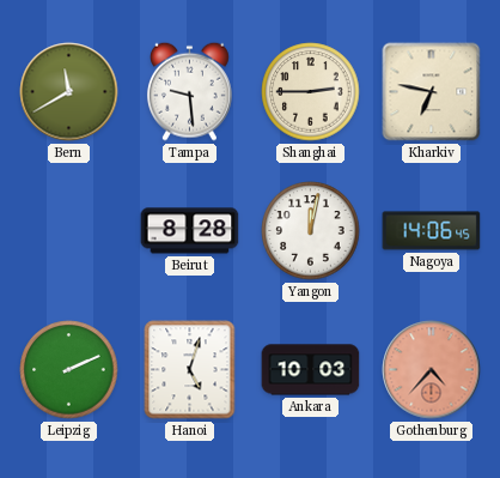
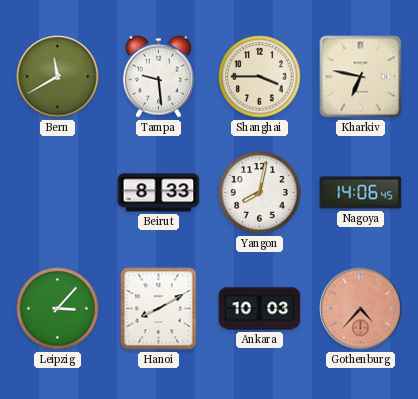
Shanghai: 2:45 -> 3:45
Beirut: 8:28 -> 8:33
Yangon: 12:02 -> 8:02
Leipzig: 2:11 -> 3:07
Hanoi: 5:03 -> 8:10
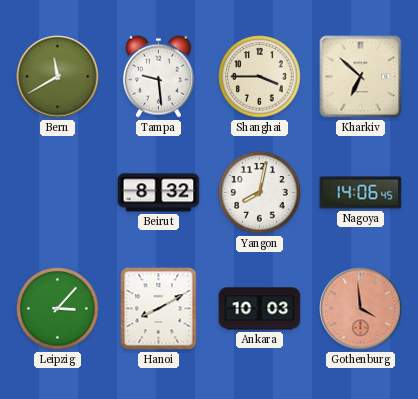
Kharkiv: 6:47 -> 6:52
Beirut: 8:33 -> 8:32
Gothenburg: 4:37 -> 3:59
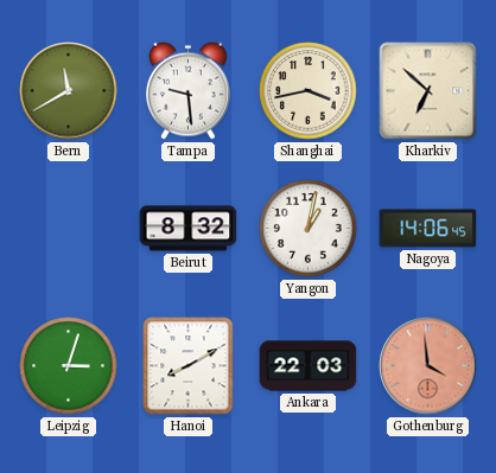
Shanghai: 3:45 -> 3:43
Yangon: 8:02 -> 1:02
Leipzig: 3:07 -> 3:03
Ankara: 10:03 -> 22:03
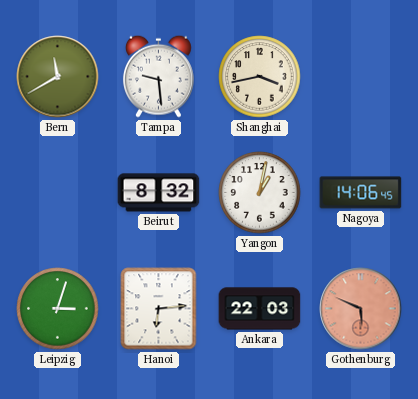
Kharkiv: 6:52 -> none
Hanoi: 8:10 -> 6:14
Gothenburg: 3:59 -> 5:49
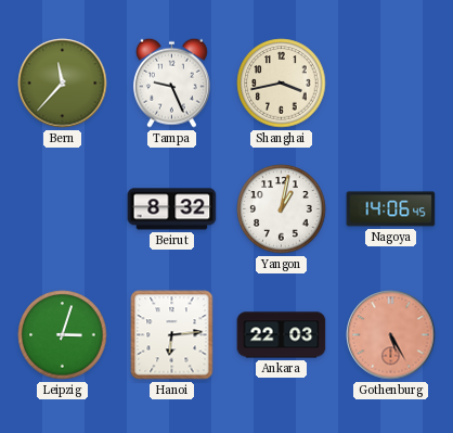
Bern: 11:40 -> 11:37
Tampa: 9:29 -> 9:26
Gothenburg: 5:49 -> 5:25
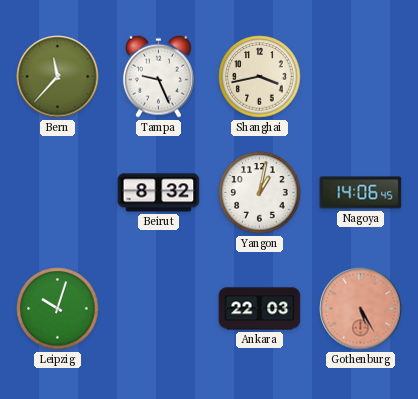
Leipzig: 3:03 -> 10:03
Hanoi: 6:14 -> none
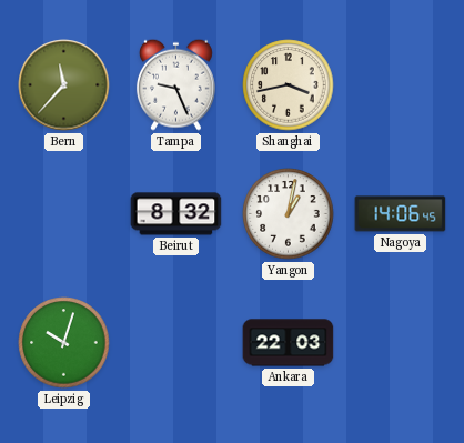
Gothenburg: 5:25 -> none
